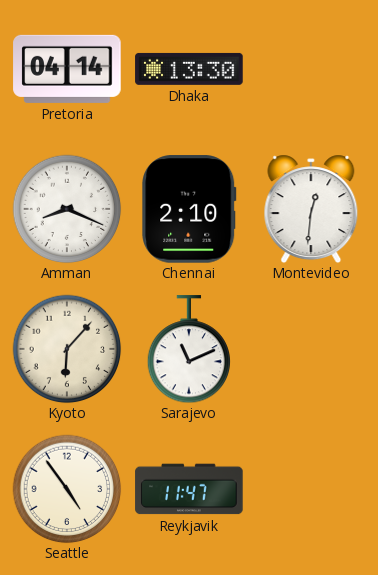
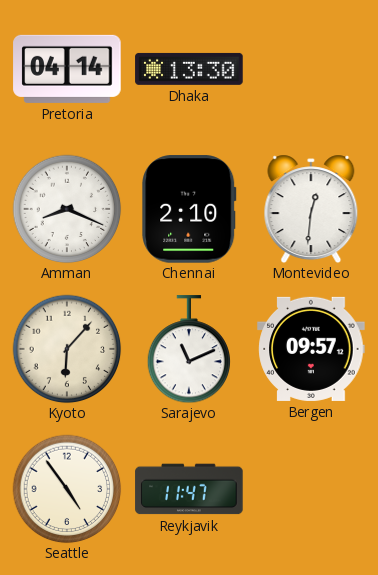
Bergen: none -> 09:57
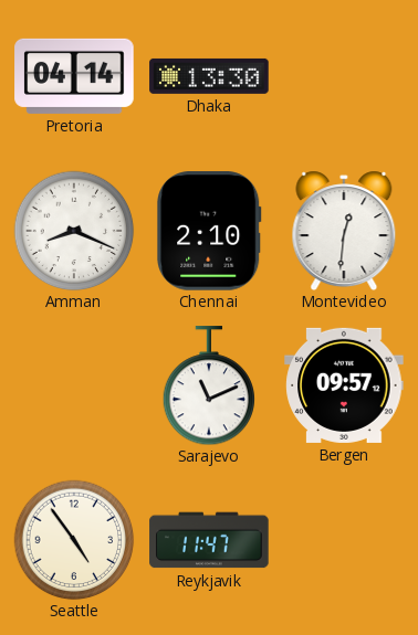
Kyoto: 6:07 -> none
